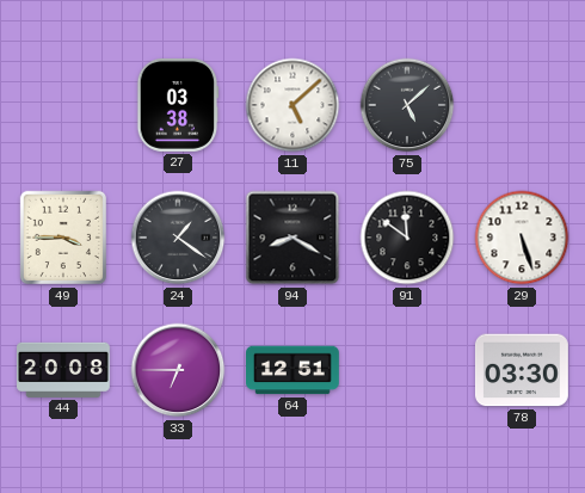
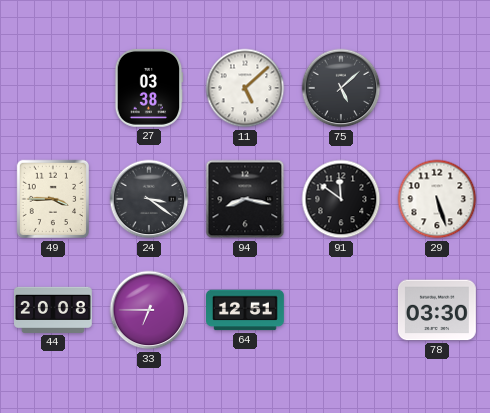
24: 1:21 -> 3:21
94: 8:20 -> 8:17
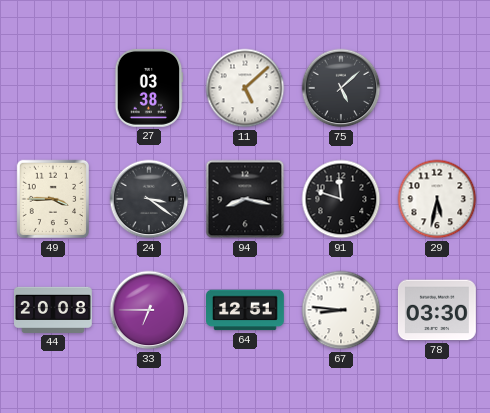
91: 11:51 -> 11:48
29: 5:27 -> 5:32
67: none -> 8:46
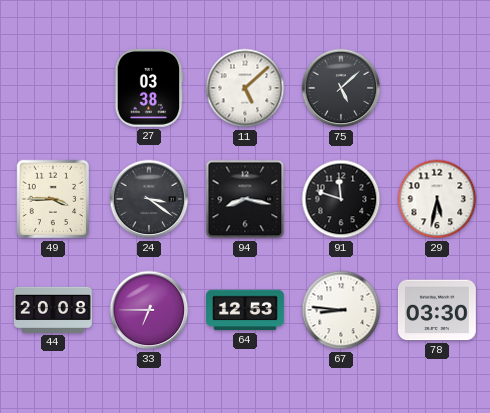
64: 12:51 -> 12:53
